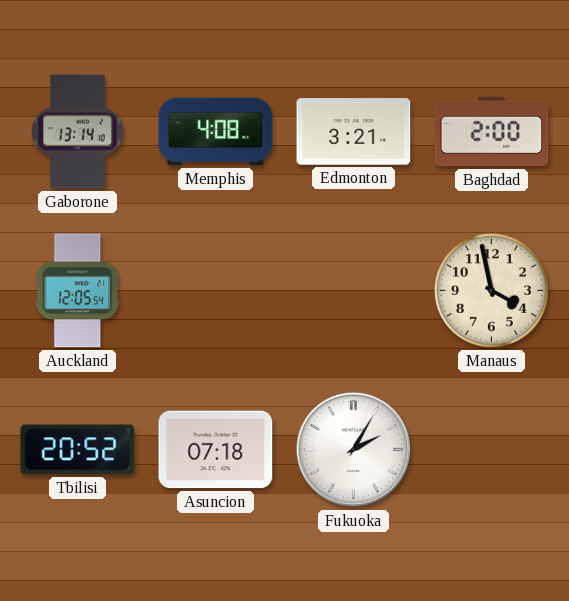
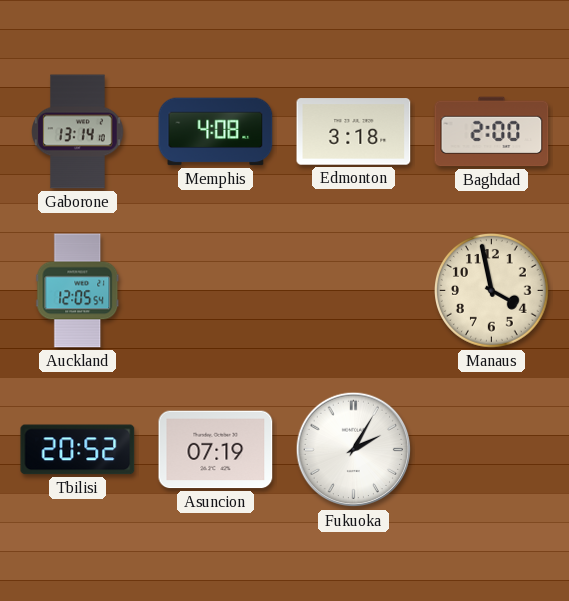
Edmonton: 3:21 -> 3:18
Asuncion: 07:18 -> 07:19
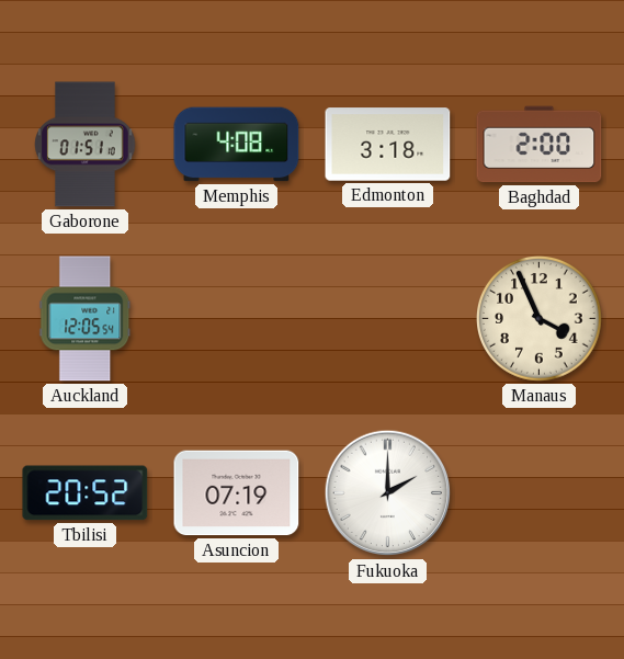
Gaborone: 13:14 -> 01:51
Manaus: 3:58 -> 3:56
Fukuoka: 2:05 -> 2:00
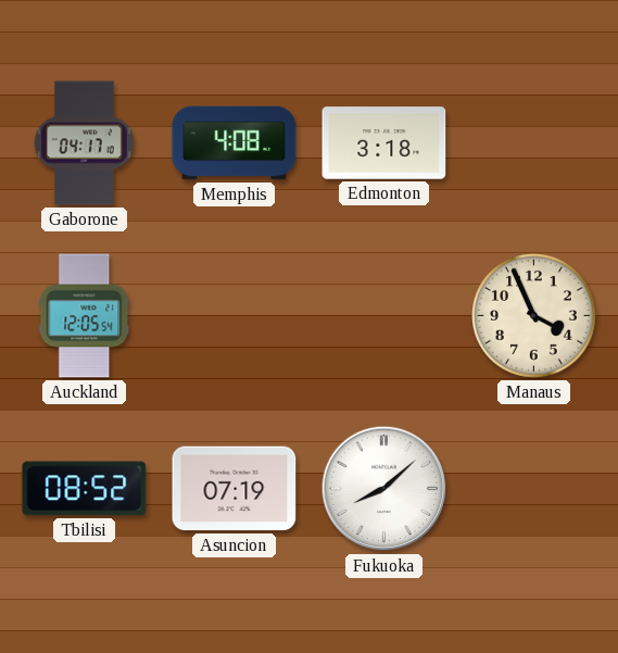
Gaborone: 01:51 -> 04:17
Baghdad: 2:00 -> none
Tbilisi: 20:52 -> 08:52
Fukuoka: 2:00 -> 8:08
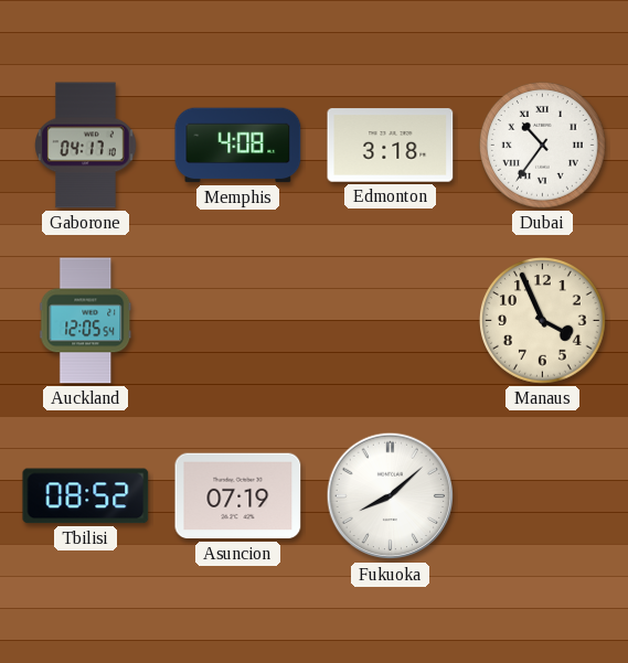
Dubai: none -> 10:36
